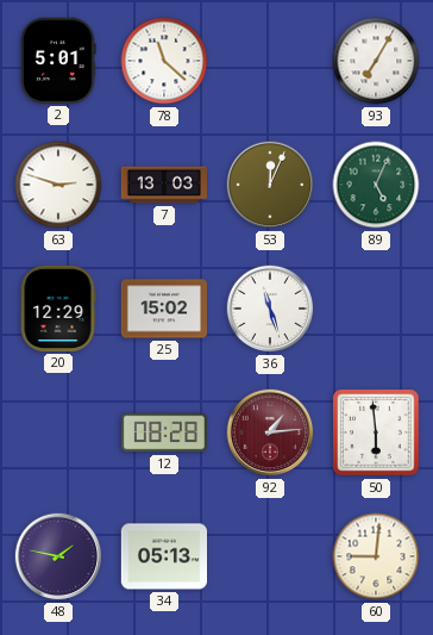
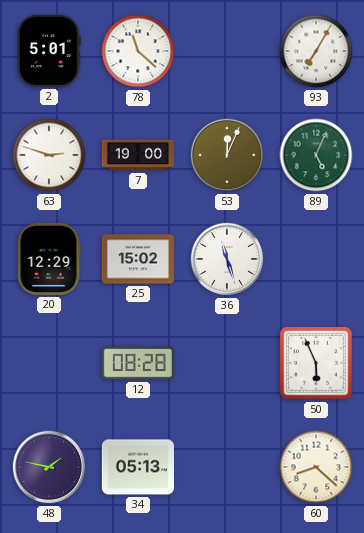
7: 13:03 -> 19:00
92: 1:14 -> none
50: 5:59 -> 5:56
60: 9:01 -> 8:22
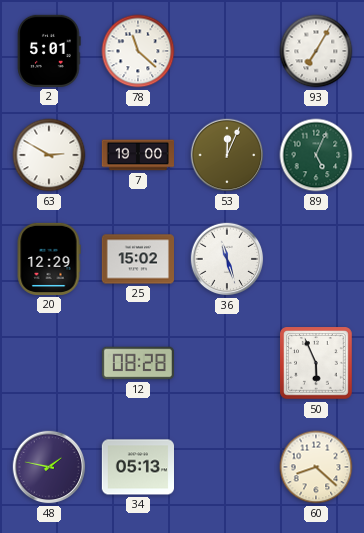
63: 2:48 -> 2:50
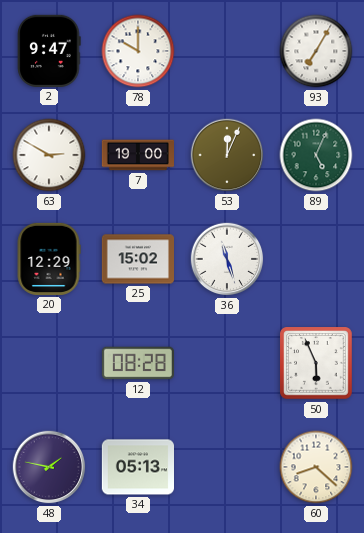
2: 5:01 -> 9:47
78: 11:22 -> 10:00
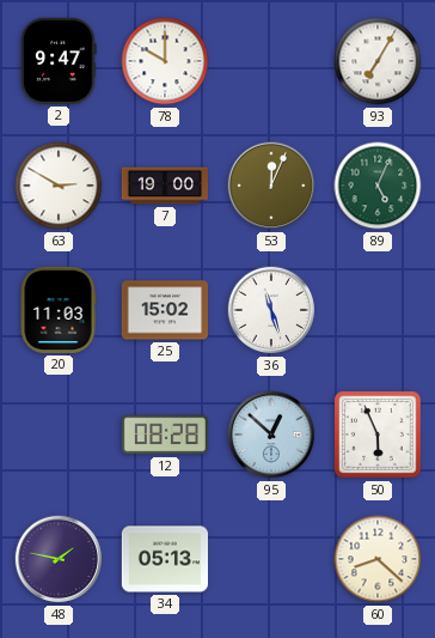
20: 12:29 -> 11:03
95: none -> 12:52
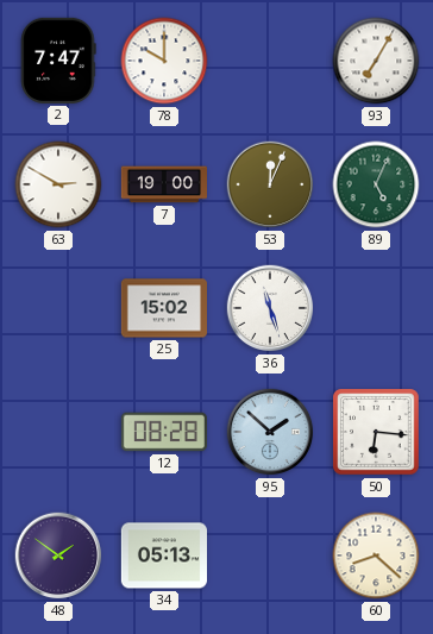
2: 9:47 -> 7:47
20: 11:03 -> none
95: 12:52 -> 1:52
50: 5:56 -> 6:16
48: 1:47 -> 1:51
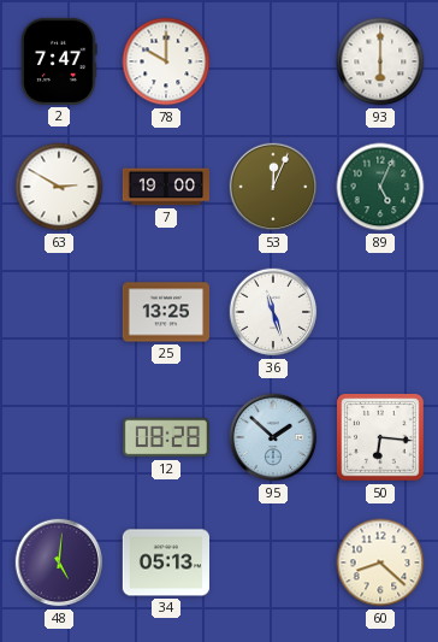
93: 7:05 -> 6:00
25: 15:02 -> 13:25
48: 1:51 -> 5:01
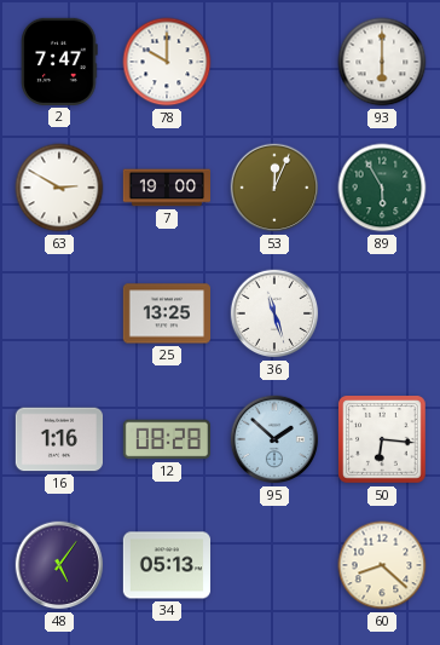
89: 5:04 -> 5:55
16: none -> 1:16
48: 5:01 -> 5:06
